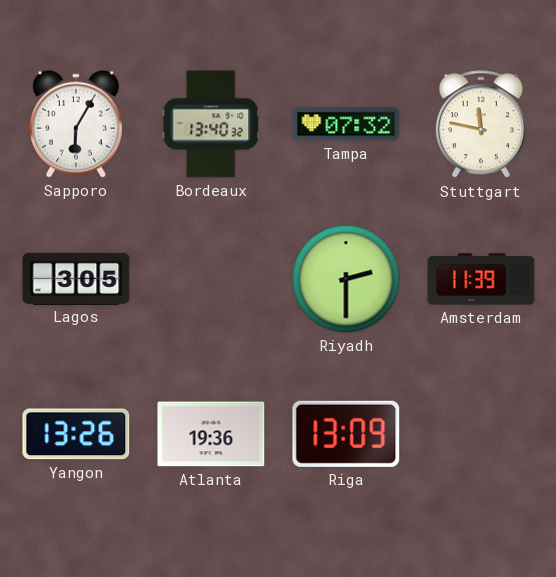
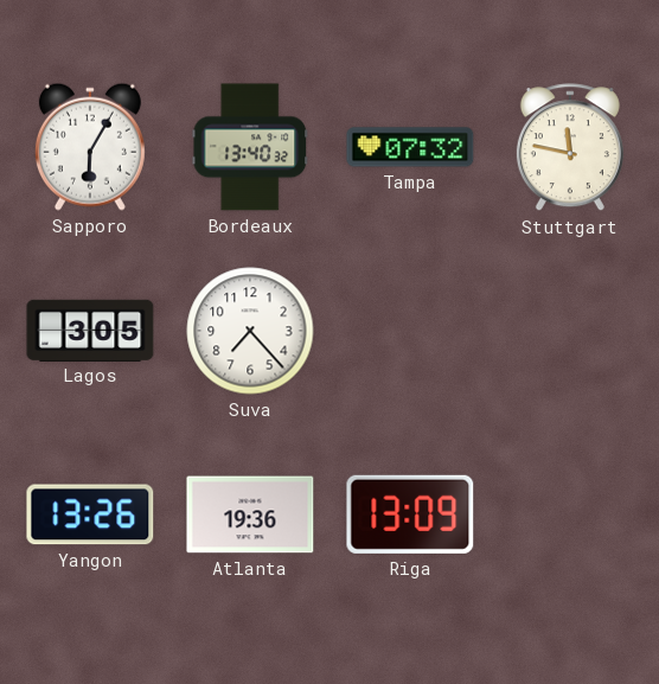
Suva: none -> 7:23
Riyadh: 2:30 -> none
Amsterdam: 11:39 -> none
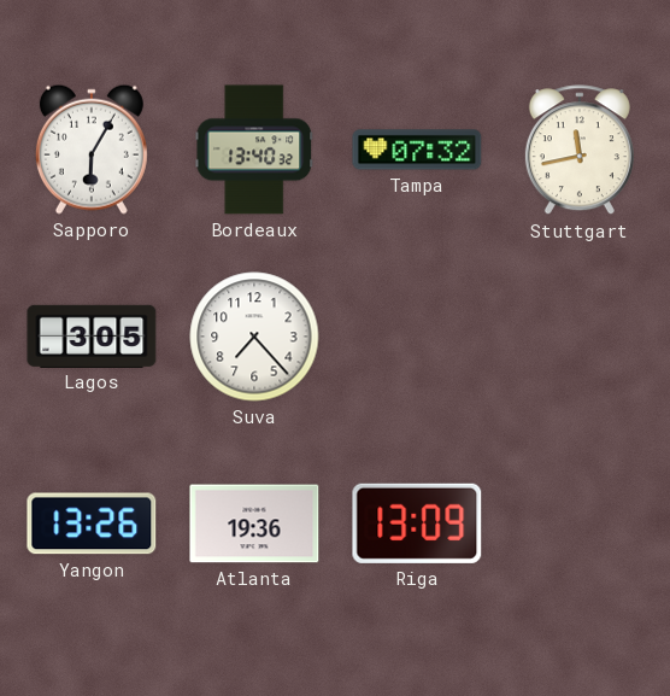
Stuttgart: 11:47 -> 11:43
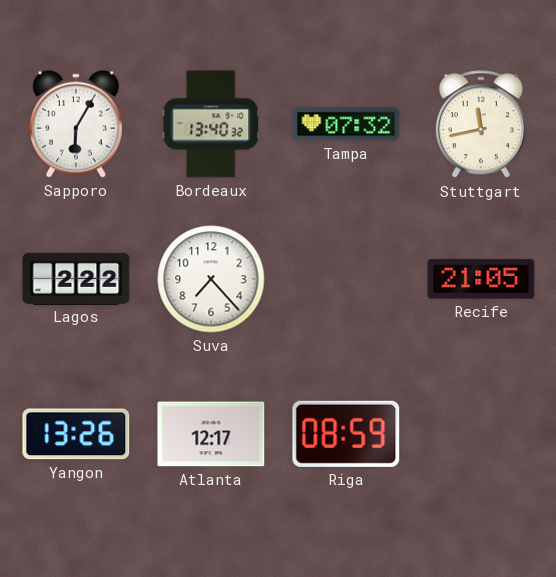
Lagos: 3:05 -> 2:22
Recife: none -> 21:05
Atlanta: 19:36 -> 12:17
Riga: 13:09 -> 08:59
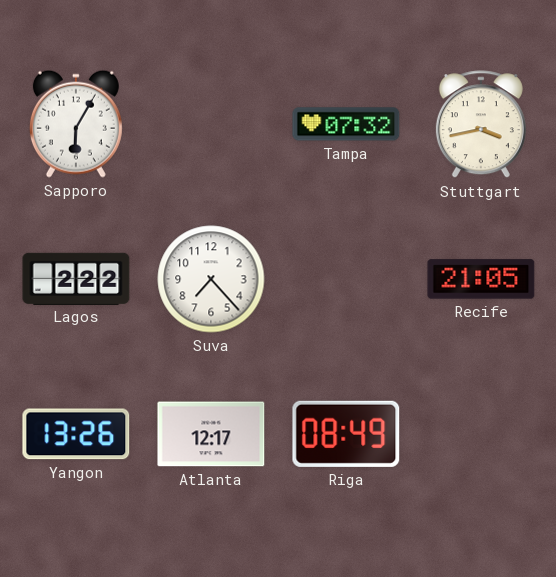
Bordeaux: 13:40 -> none
Stuttgart: 11:43 -> 3:43
Riga: 08:59 -> 08:49
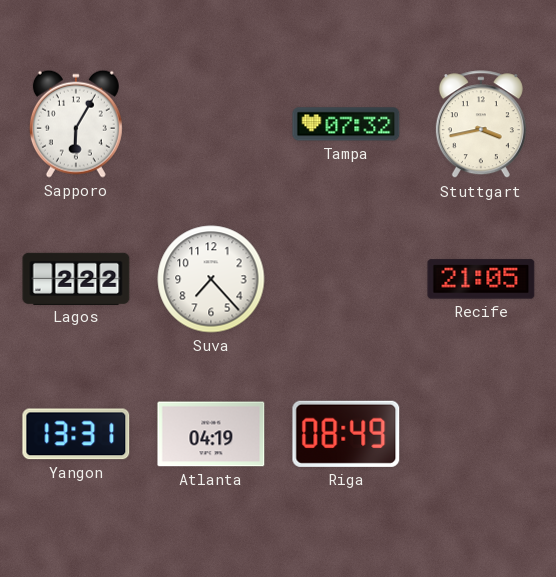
Yangon: 13:26 -> 13:31
Atlanta: 12:17 -> 04:19
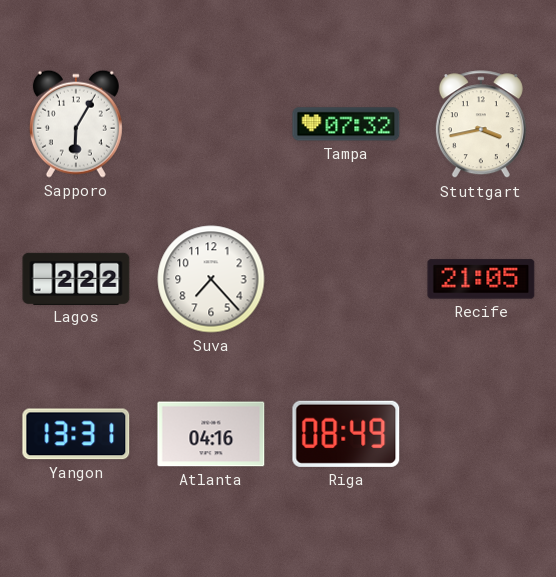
Atlanta: 04:19 -> 04:16
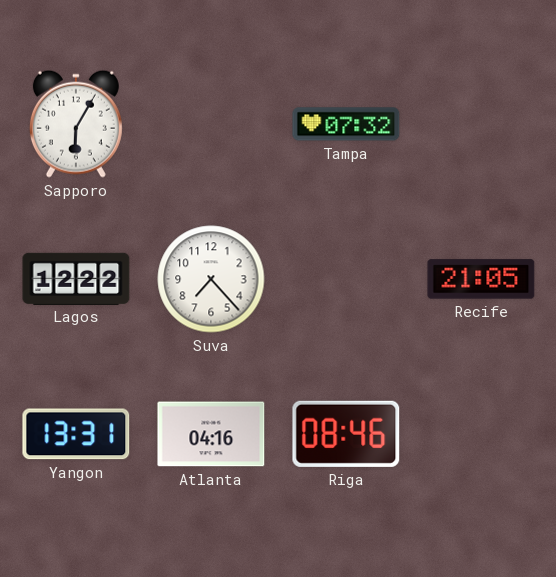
Stuttgart: 3:43 -> none
Lagos: 2:22 -> 12:22
Riga: 08:49 -> 08:46
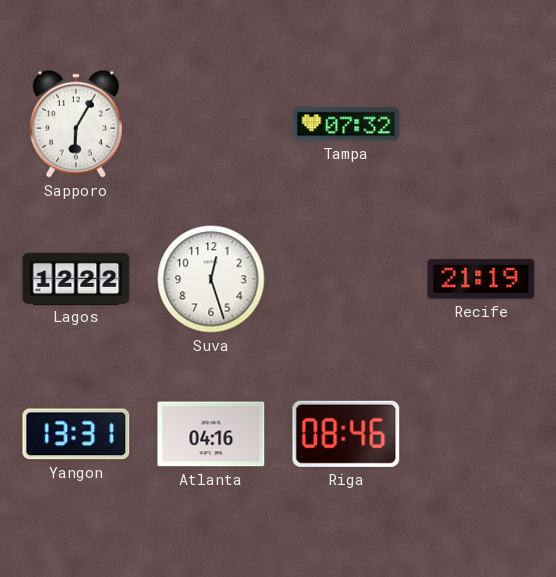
Suva: 7:23 -> 12:27
Recife: 21:05 -> 21:19
